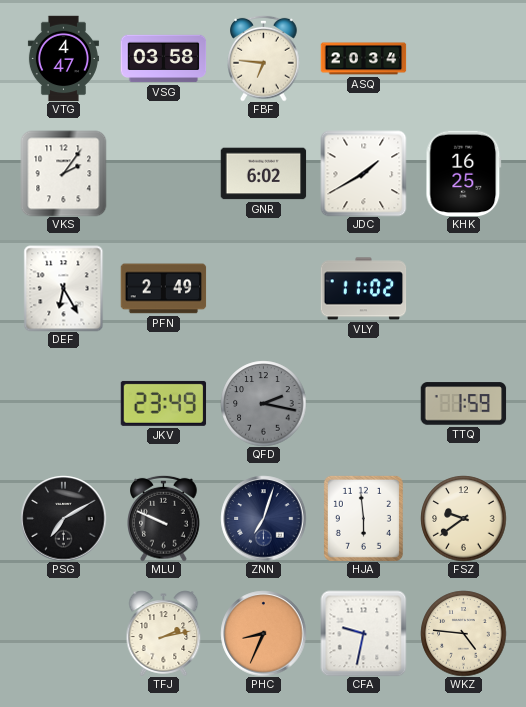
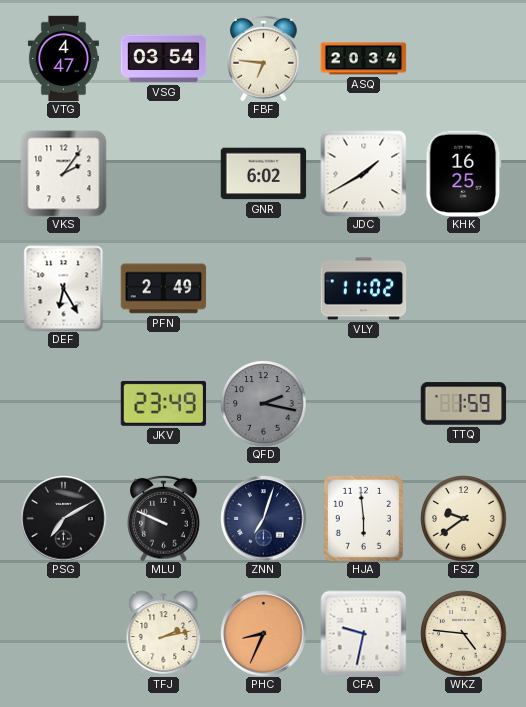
VSG: 03:58 -> 03:54
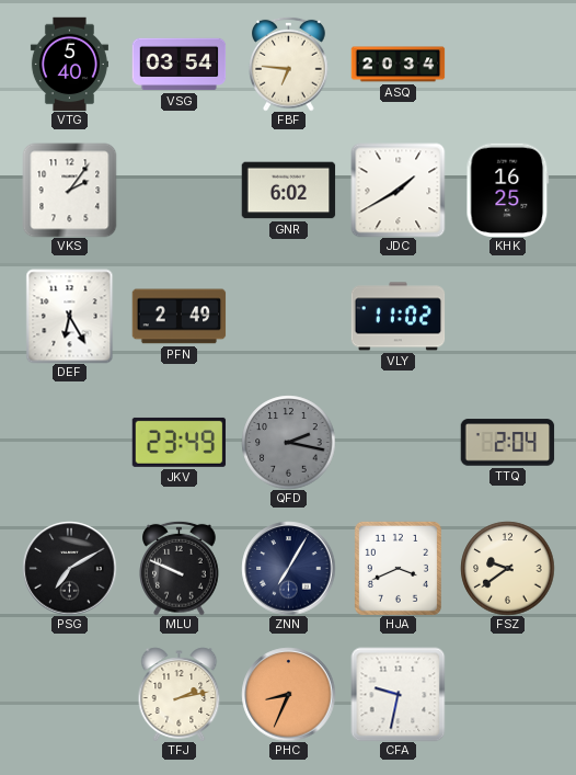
VTG: 4:47 -> 5:40
TTQ: 1:59 -> 2:04
ZNN: 7:03 -> 7:05
HJA: 5:59 -> 3:41
WKZ: 4:46 -> none
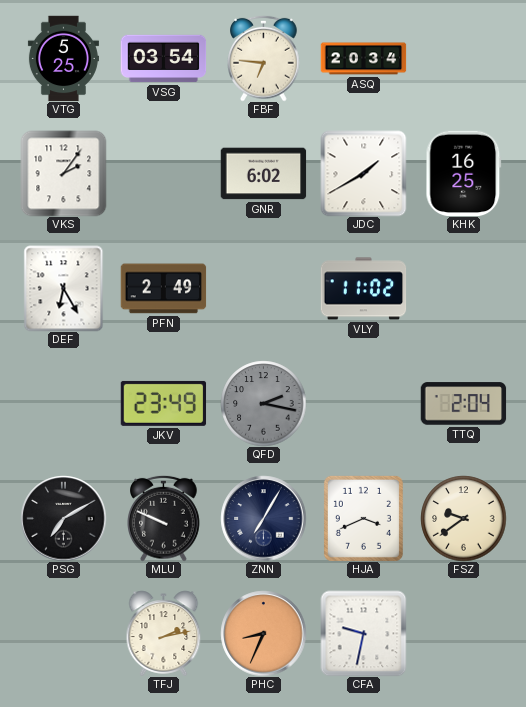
VTG: 5:40 -> 5:25
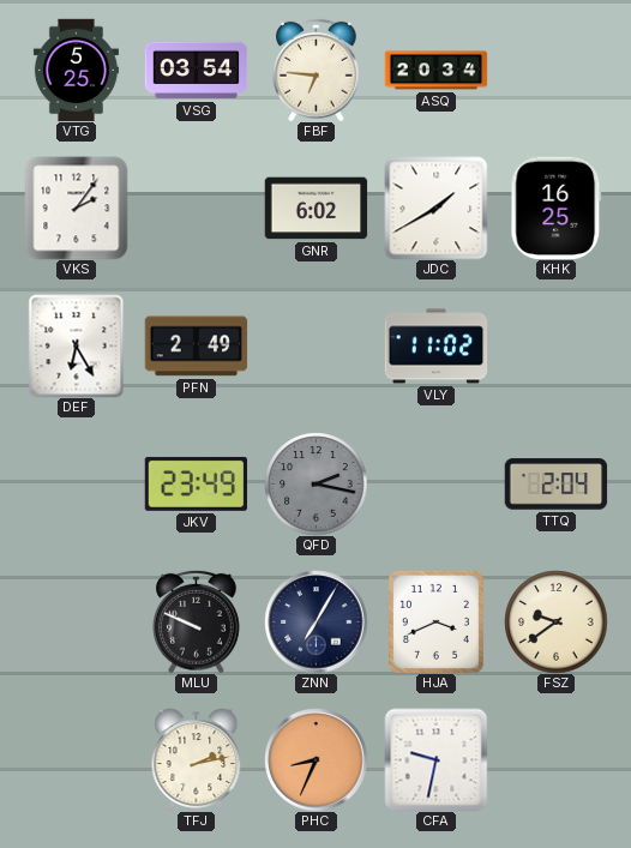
PSG: 7:10 -> none
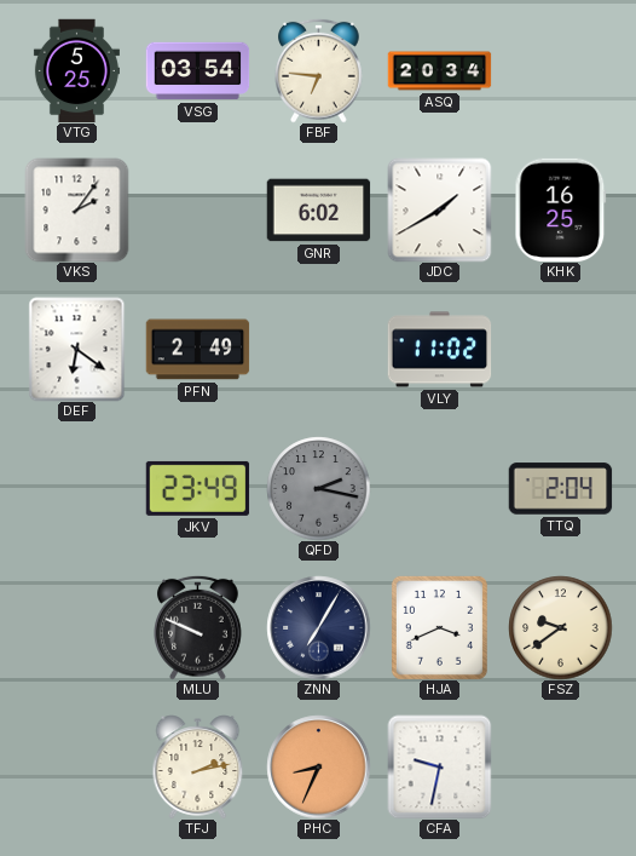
DEF: 6:25 -> 6:21
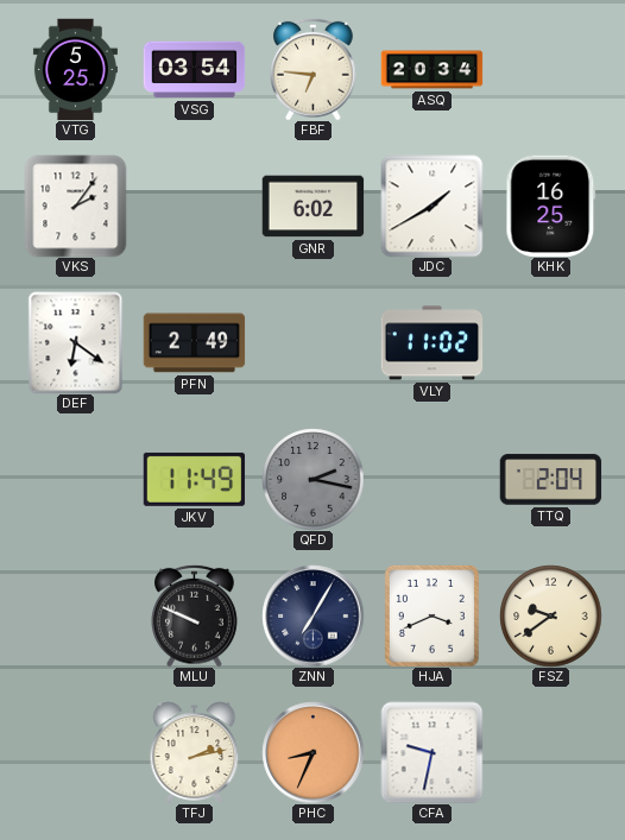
JKV: 23:49 -> 11:49
